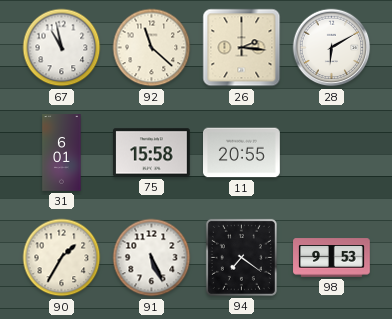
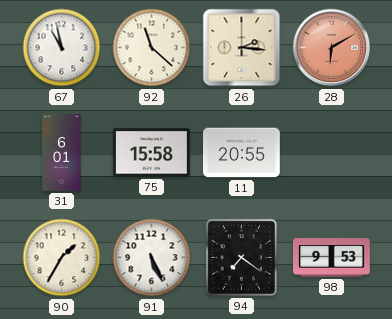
28 dial: white -> salmon
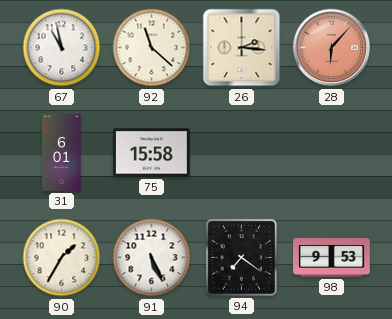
28: 6:10 -> 6:07
11: 20:55 -> none
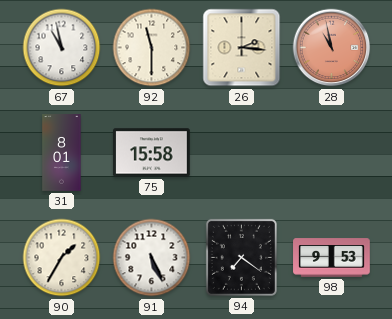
92: 11:22 -> 11:30
28: 6:07 -> 10:58
31: 6:01 -> 8:01
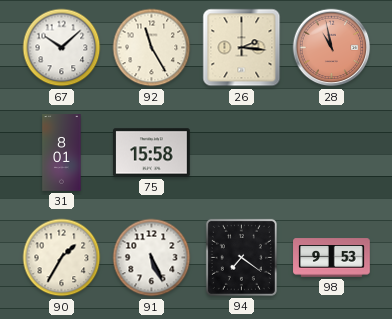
67: 10:58 -> 10:08
92: 11:30 -> 11:25
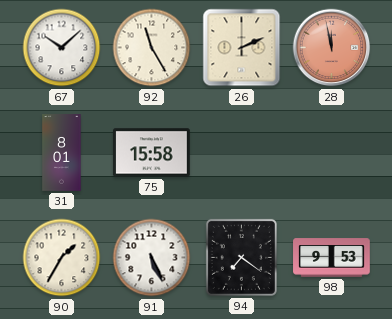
26: 2:16 -> 2:11
28: 10:58 -> 11:58
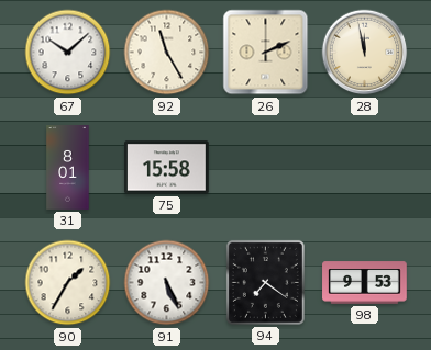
28 dial: salmon -> cream
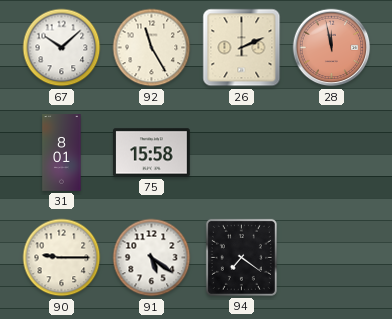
28 dial: cream -> salmon
90: 1:35 -> 9:15
91: 5:26 -> 5:21
98: 9:53 -> none
